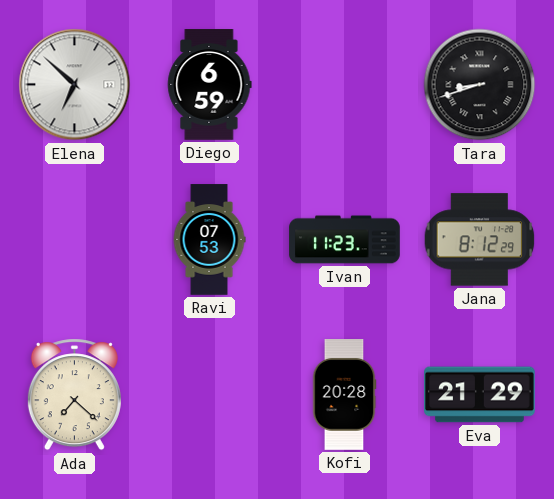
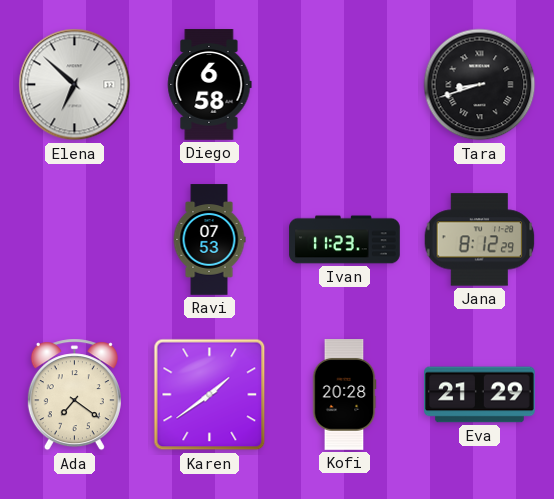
Diego: 6:59 -> 6:58
Ada: 7:22 -> 7:21
Karen: none -> 1:39
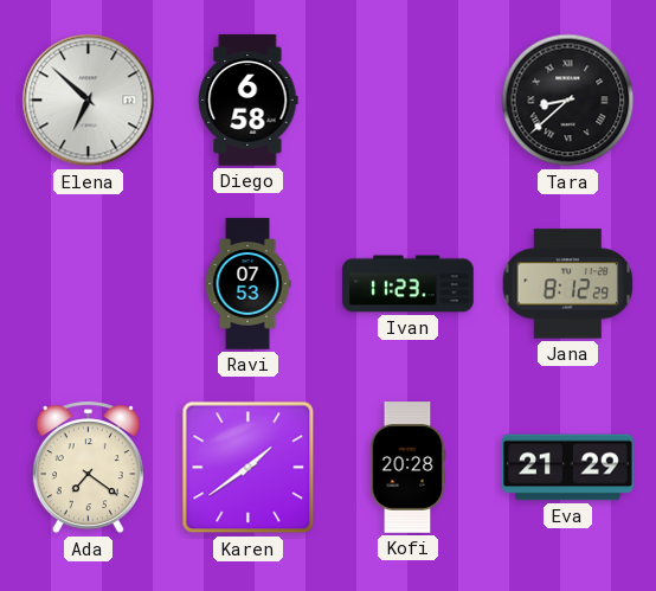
Tara: 8:42 -> 8:38
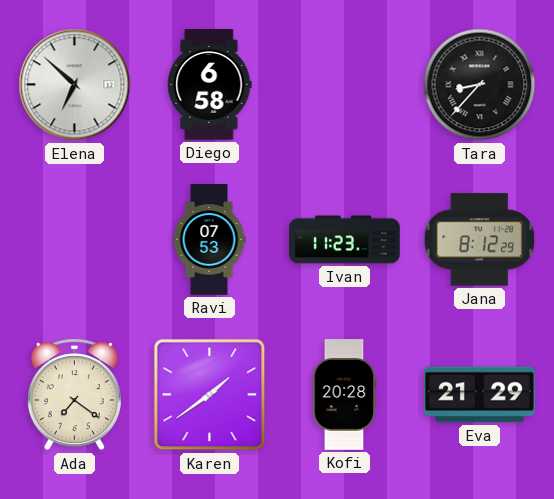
Tara: 8:38 -> 8:37
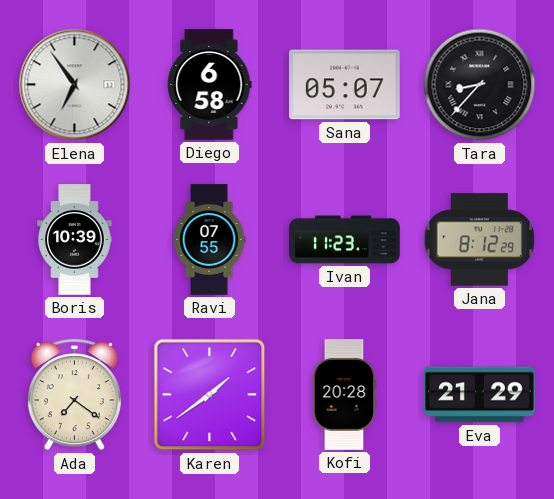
Elena: 6:52 -> 6:54
Sana: none -> 05:07
Boris: none -> 10:39
Ravi: 07:53 -> 07:55
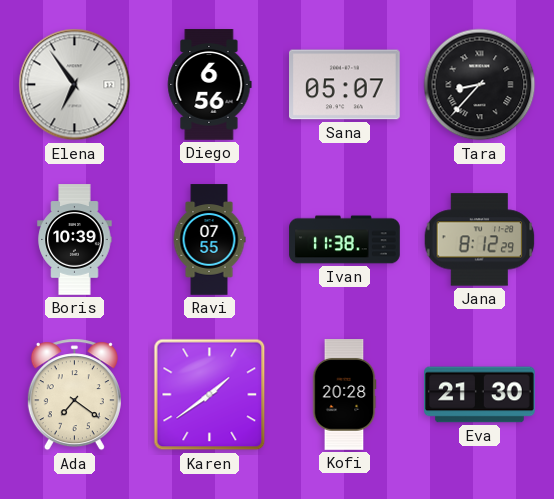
Diego: 6:58 -> 6:56
Ivan: 11:23 -> 11:38
Eva: 21:29 -> 21:30
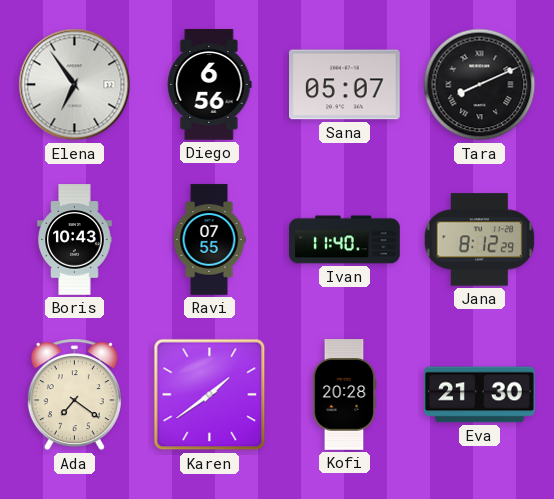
Tara: 8:37 -> 8:11
Boris: 10:39 -> 10:43
Ivan: 11:38 -> 11:40
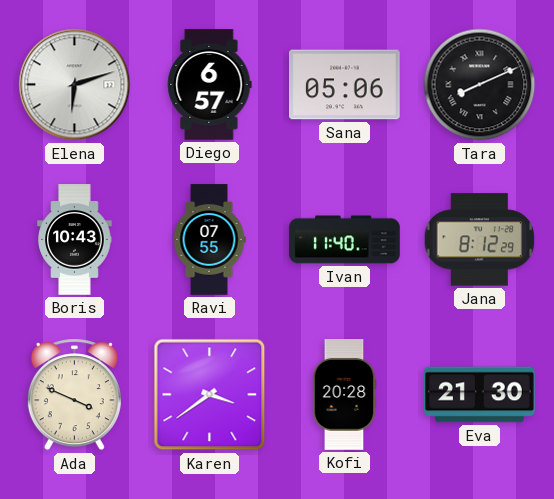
Elena: 6:54 -> 6:12
Diego: 6:56 -> 6:57
Sana: 05:07 -> 05:06
Ada: 7:21 -> 3:49
Karen: 1:39 -> 3:39
